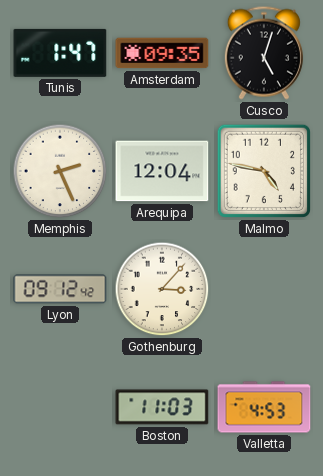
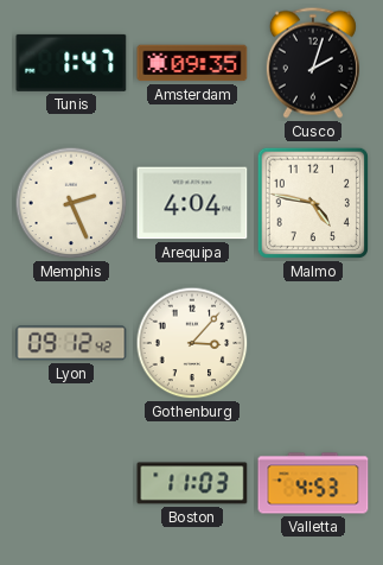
Cusco: 5:03 -> 2:03
Arequipa: 12:04 -> 4:04
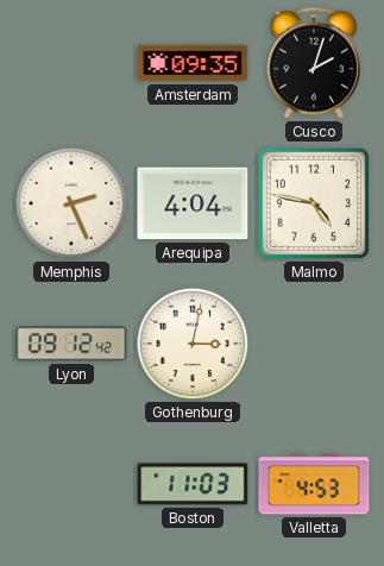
Tunis: 1:47 -> none
Gothenburg: 3:07 -> 3:02
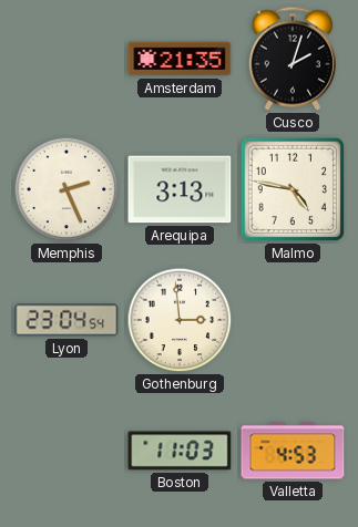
Amsterdam: 09:35 -> 21:35
Arequipa: 4:04 -> 3:13
Lyon: 09:12 -> 23:04
Gothenburg: 3:02 -> 2:59
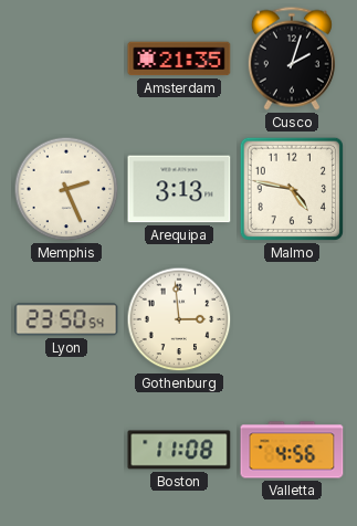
Lyon: 23:04 -> 23:50
Boston: 11:03 -> 11:08
Valletta: 4:53 -> 4:56
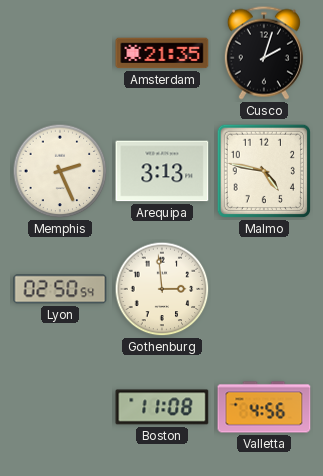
Lyon: 23:50 -> 02:50
